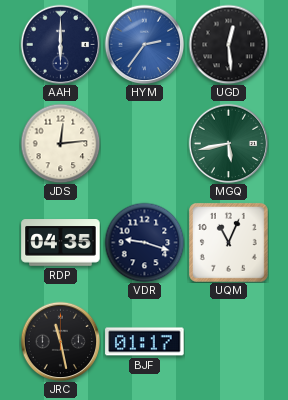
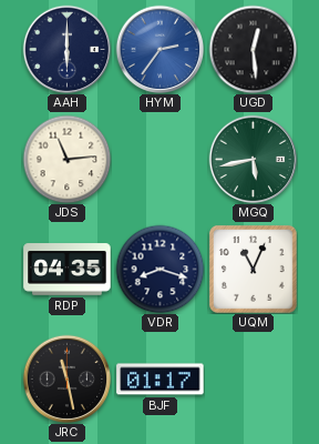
JDS: 12:14 -> 11:14
VDR: 9:18 -> 8:18
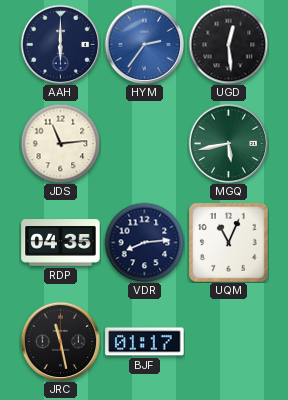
VDR: 8:18 -> 8:14
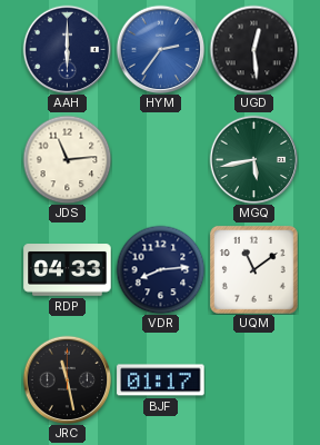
RDP: 04:35 -> 04:33
UQM: 11:04 -> 11:09
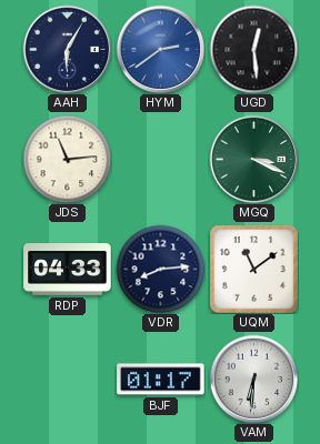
AAH: 6:00 -> 6:05
HYM: 2:36 -> 2:39
MGQ: 5:43 -> 3:19
JRC: 11:28 -> none
VAM: none -> 6:31
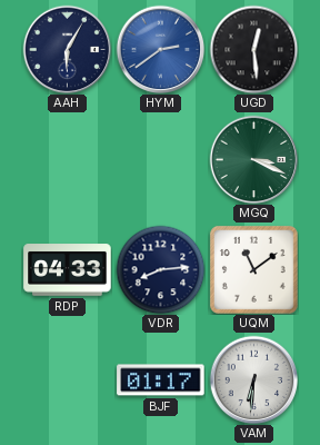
JDS: 11:14 -> none
